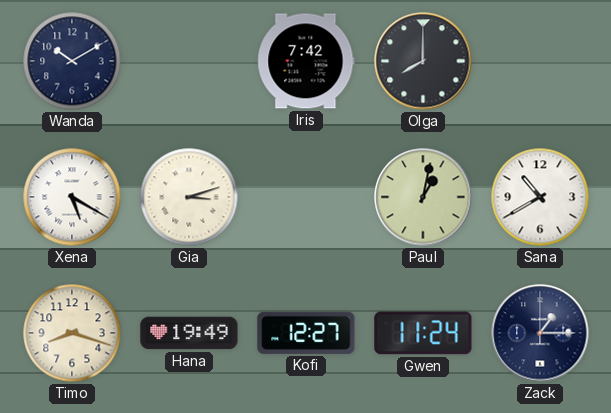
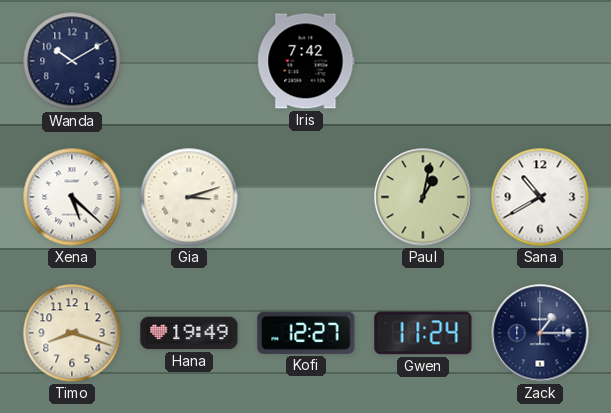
Olga: 8:00 -> none
Xena: 5:20 -> 5:22
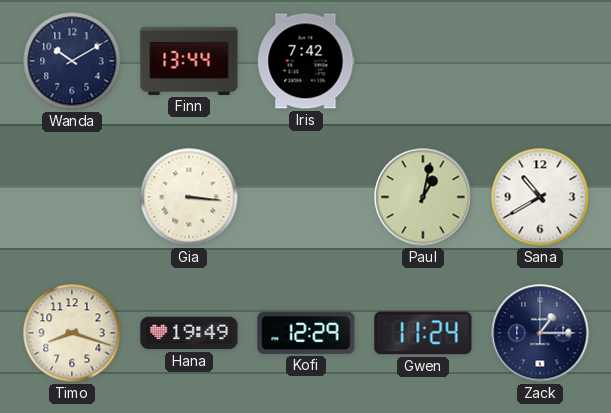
Finn: none -> 13:44
Xena: 5:22 -> none
Gia: 3:12 -> 3:16
Kofi: 12:27 -> 12:29
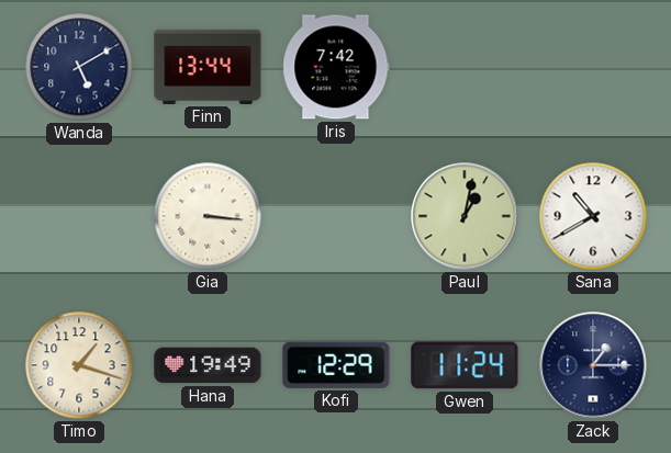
Wanda: 10:10 -> 5:10
Timo: 8:18 -> 1:18
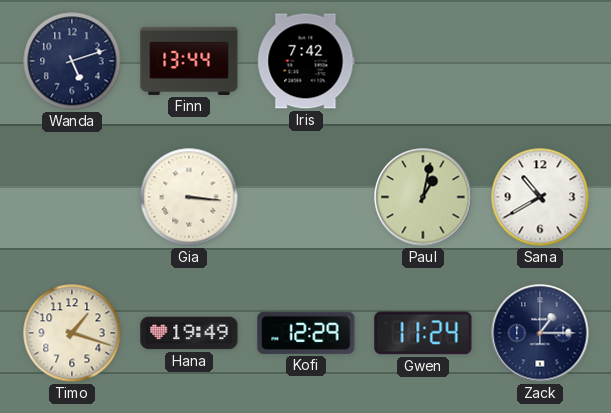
Wanda: 5:10 -> 5:12
